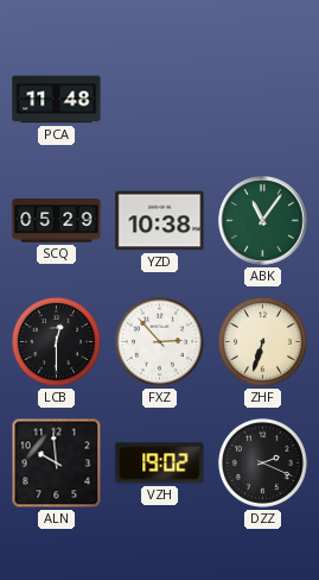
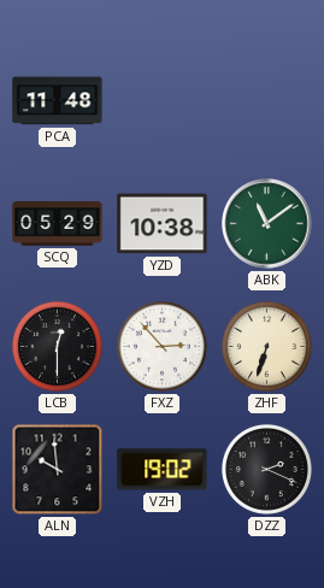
ABK: 11:06 -> 11:09
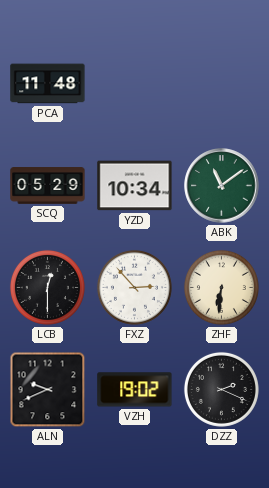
YZD: 10:38 -> 10:34
ZHF: 6:33 -> 6:31
ALN: 9:59 -> 9:41
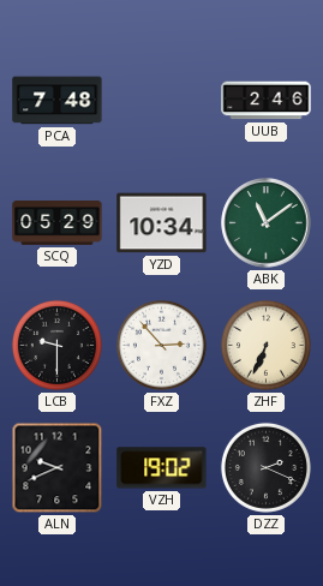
PCA: 11:48 -> 7:48
UUB: none -> 2:46
LCB: 12:30 -> 9:30
ZHF: 6:31 -> 6:34
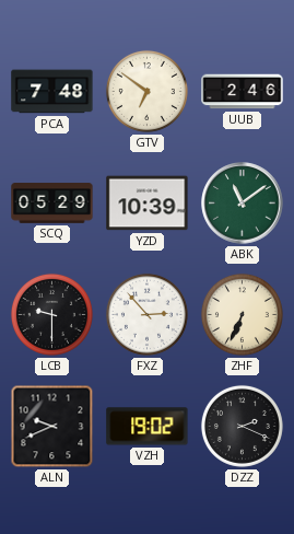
GTV: none -> 6:51
YZD: 10:34 -> 10:39
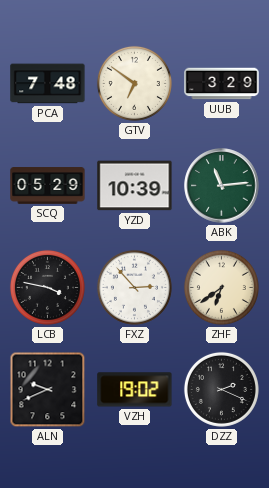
UUB: 2:46 -> 3:29
ABK: 11:09 -> 11:14
LCB: 9:30 -> 3:47
ZHF: 6:34 -> 6:39
